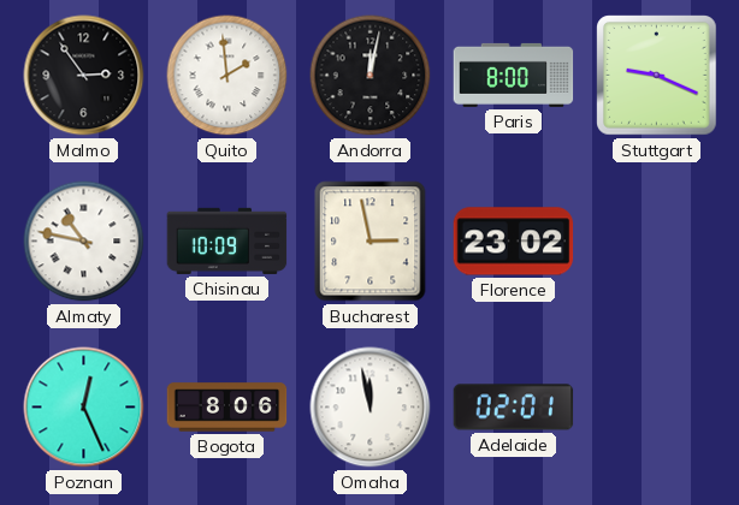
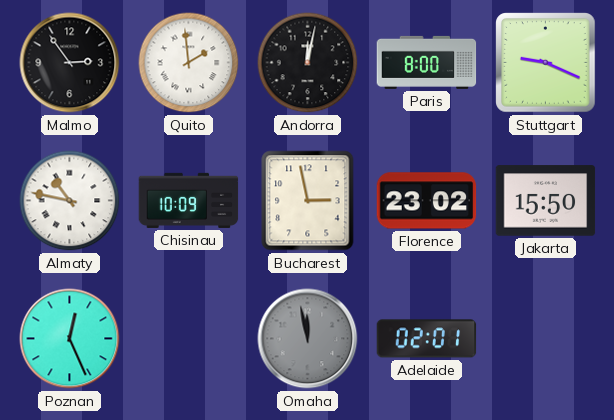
Jakarta: none -> 15:50
Bogota: 8:06 -> none
Omaha dial: white -> grey
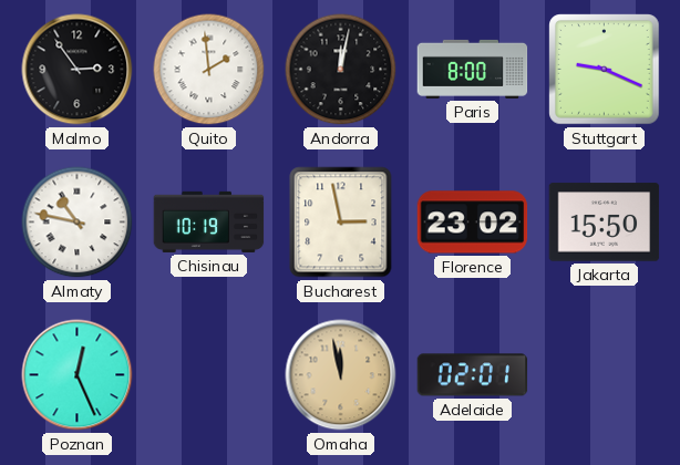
Chisinau: 10:09 -> 10:19
Omaha dial: grey -> champagne
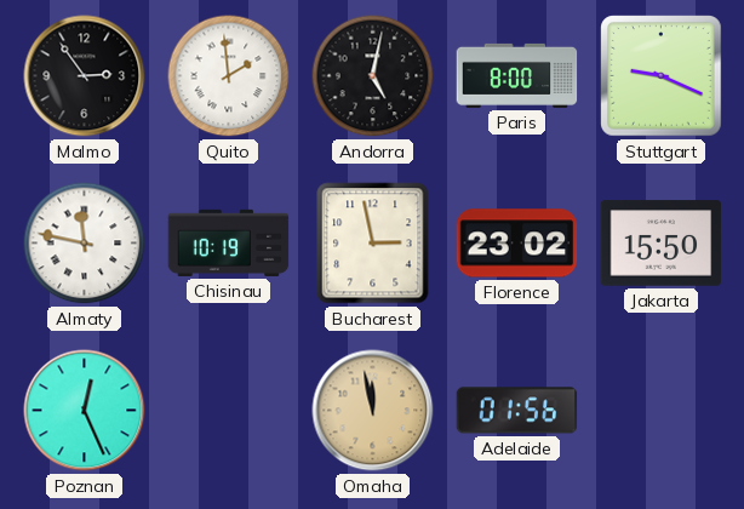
Andorra: 12:02 -> 5:02
Almaty: 10:47 -> 11:47
Adelaide: 02:01 -> 01:56
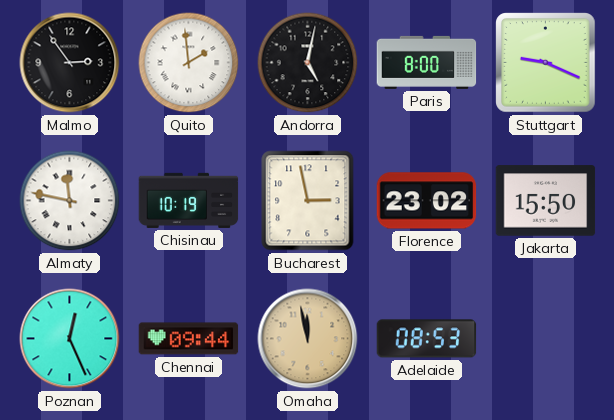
Chennai: none -> 09:44
Adelaide: 01:56 -> 08:53
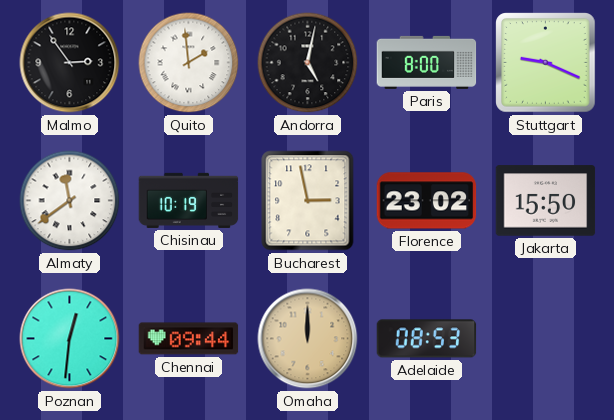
Almaty: 11:47 -> 11:39
Poznan: 12:26 -> 12:31
Omaha: 11:58 -> 12:00
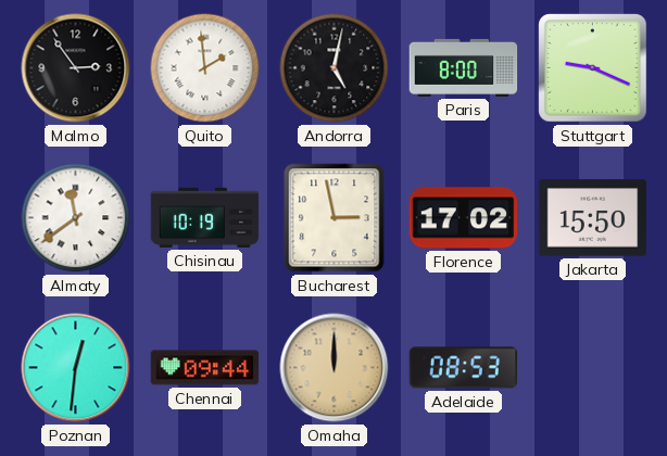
Florence: 23:02 -> 17:02
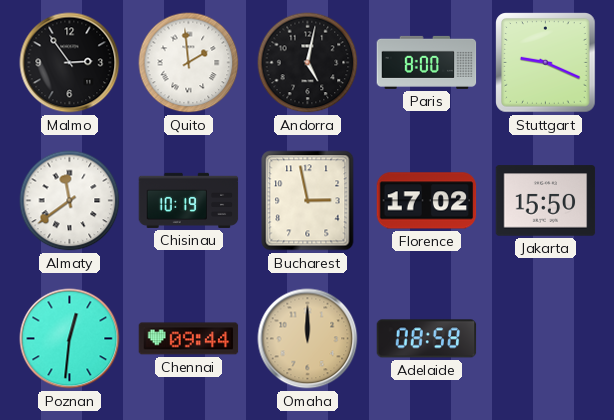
Adelaide: 08:53 -> 08:58
